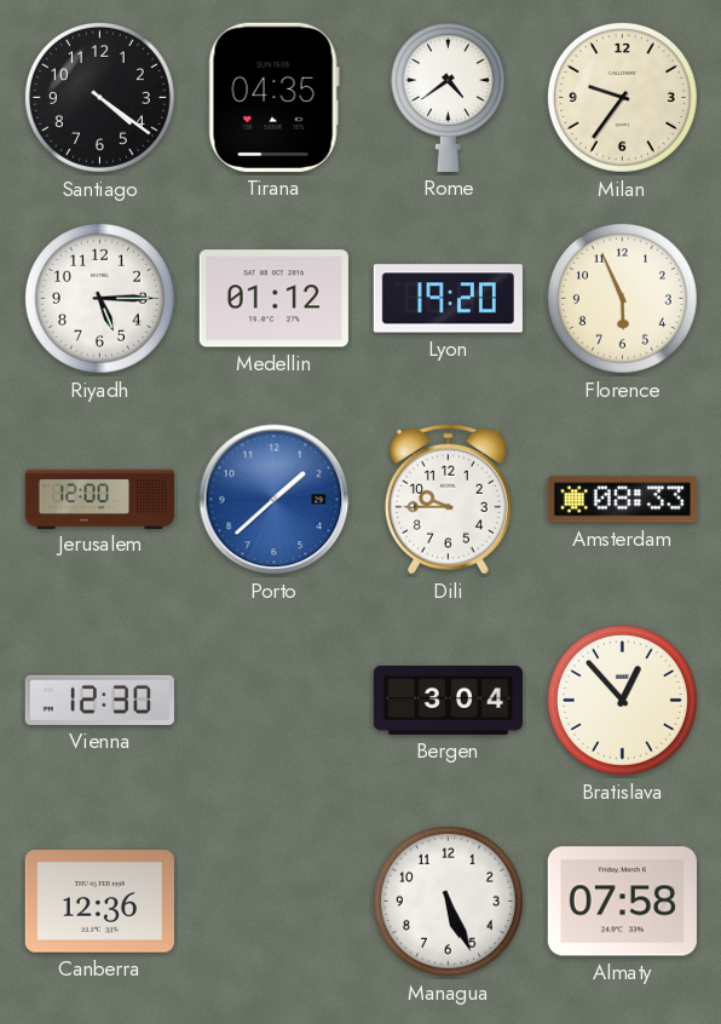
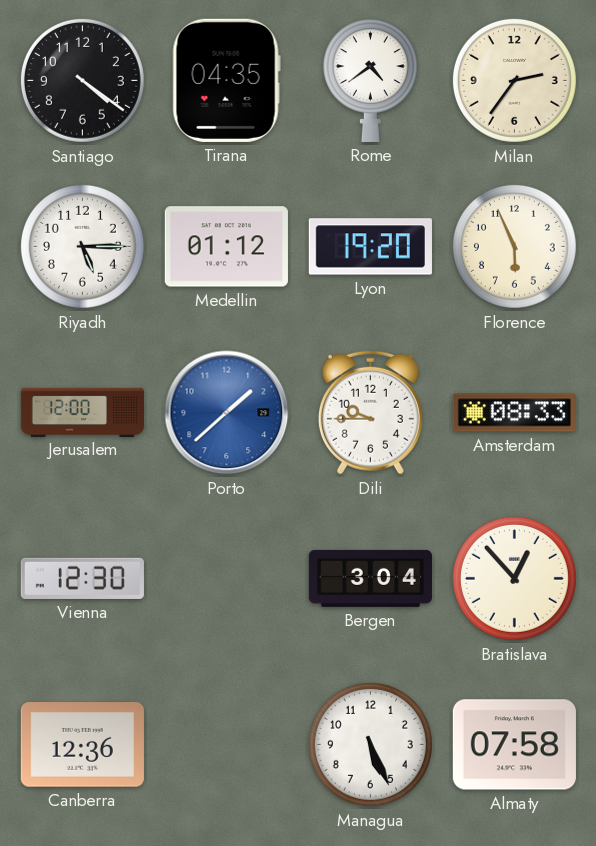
Milan: 9:36 -> 2:36
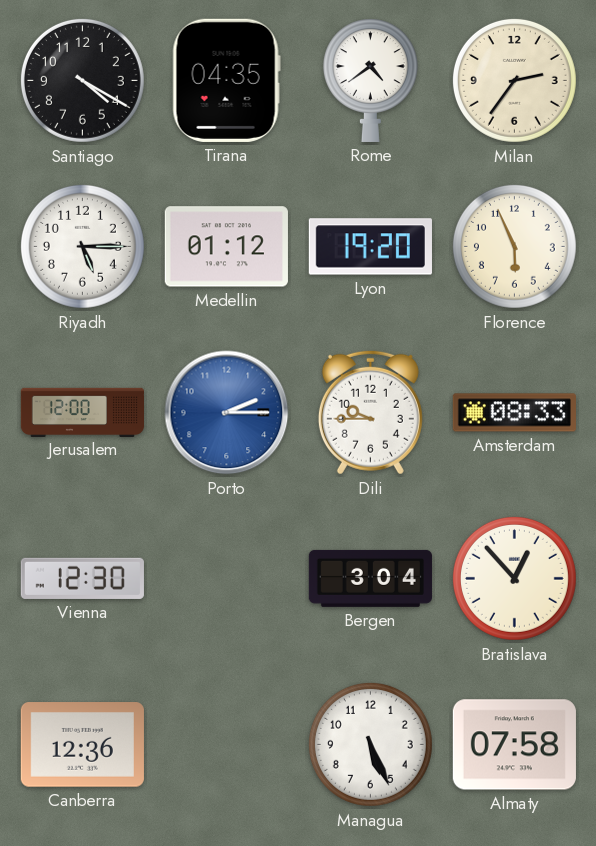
Santiago: 4:21 -> 4:20
Porto: 1:38 -> 2:15
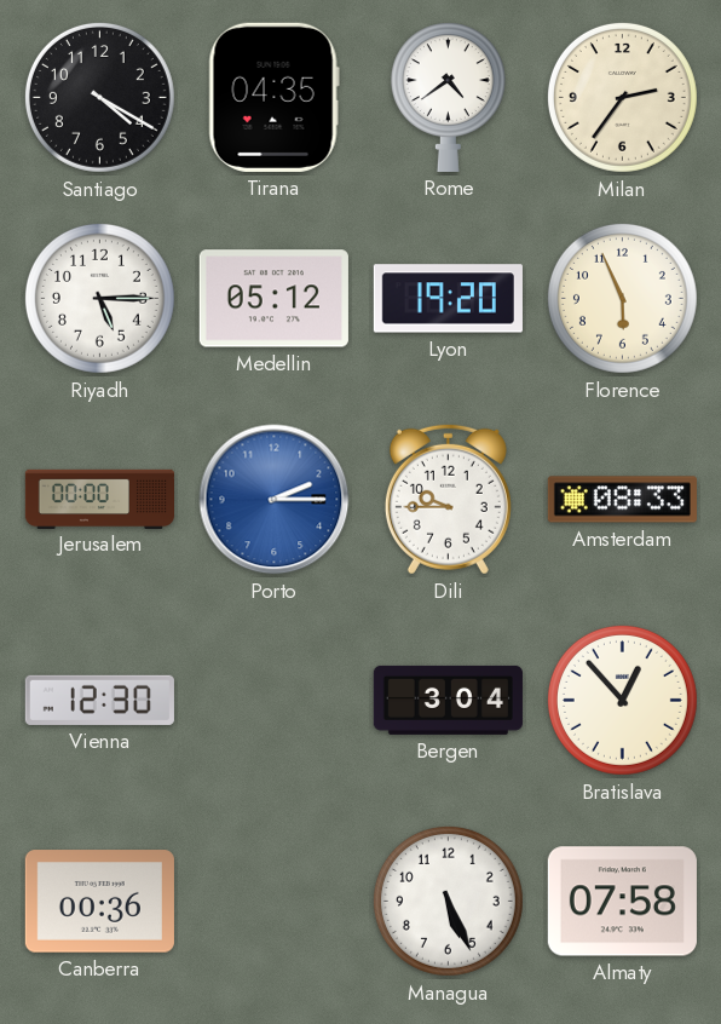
Medellin: 01:12 -> 05:12
Jerusalem: 12:00 -> 00:00
Canberra: 12:36 -> 00:36
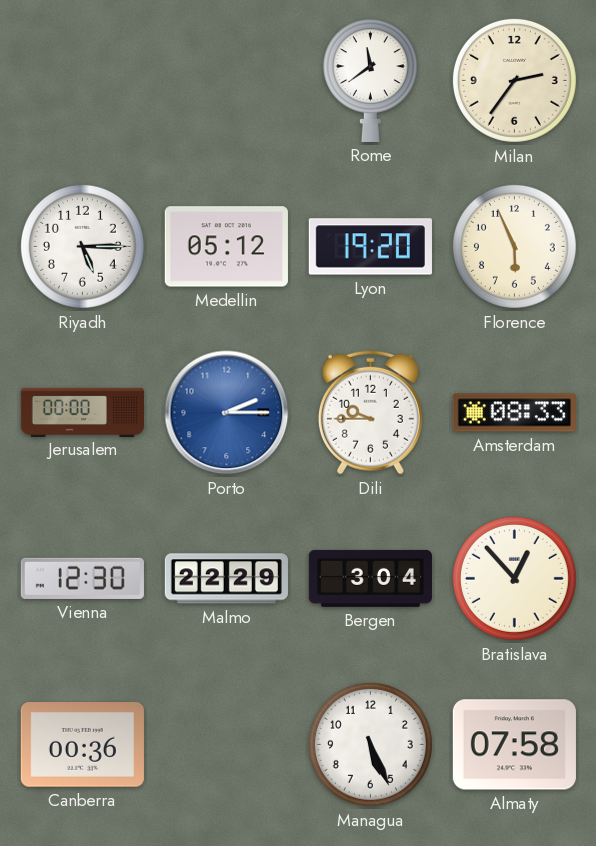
Santiago: 4:20 -> none
Tirana: 04:35 -> none
Rome: 4:39 -> 11:39
Malmo: none -> 22:29
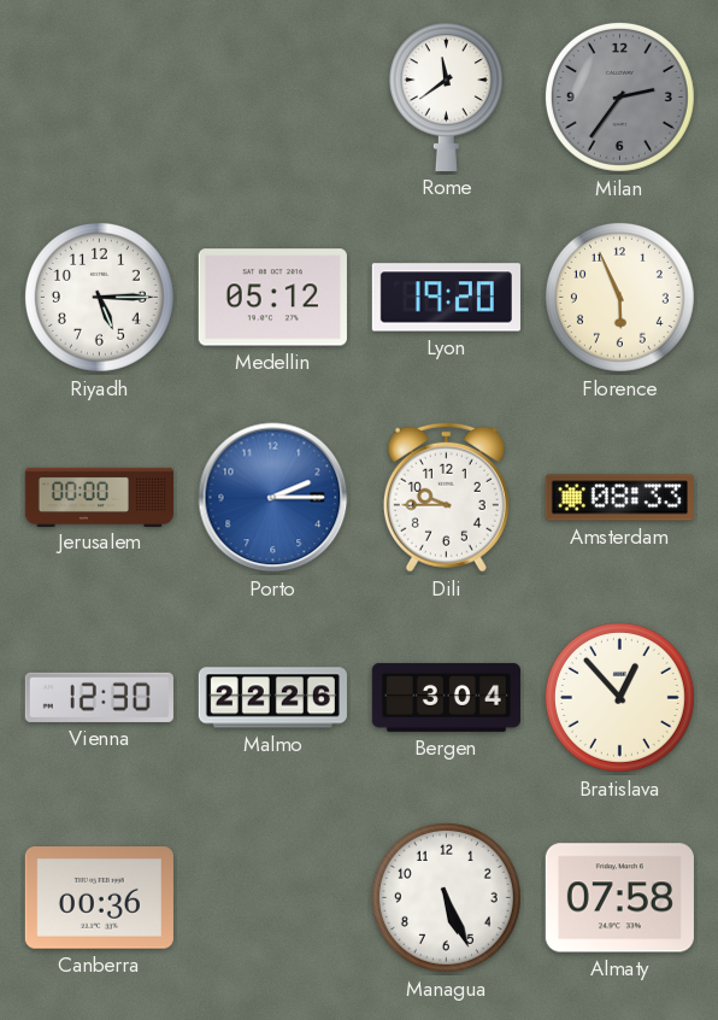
Milan dial: cream -> grey
Malmo: 22:29 -> 22:26
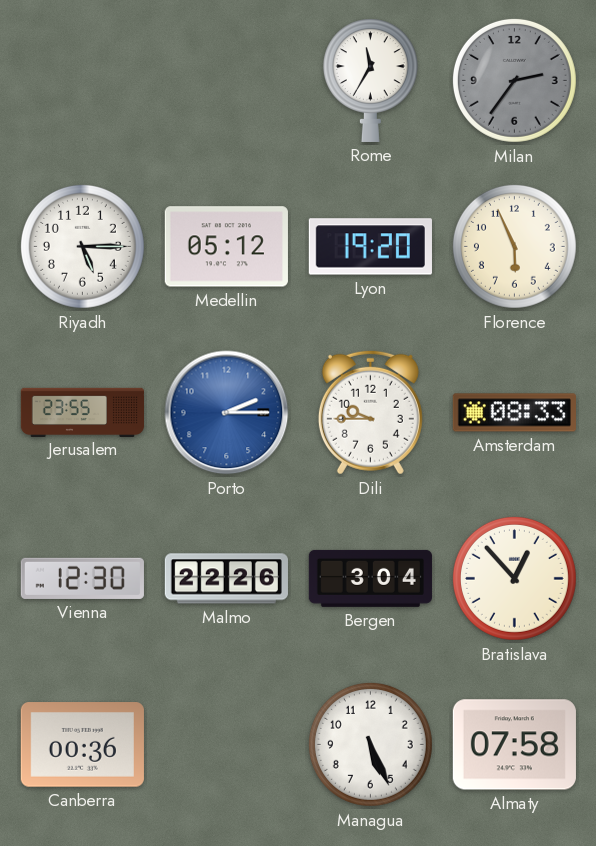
Rome: 11:39 -> 11:35
Jerusalem: 00:00 -> 23:55
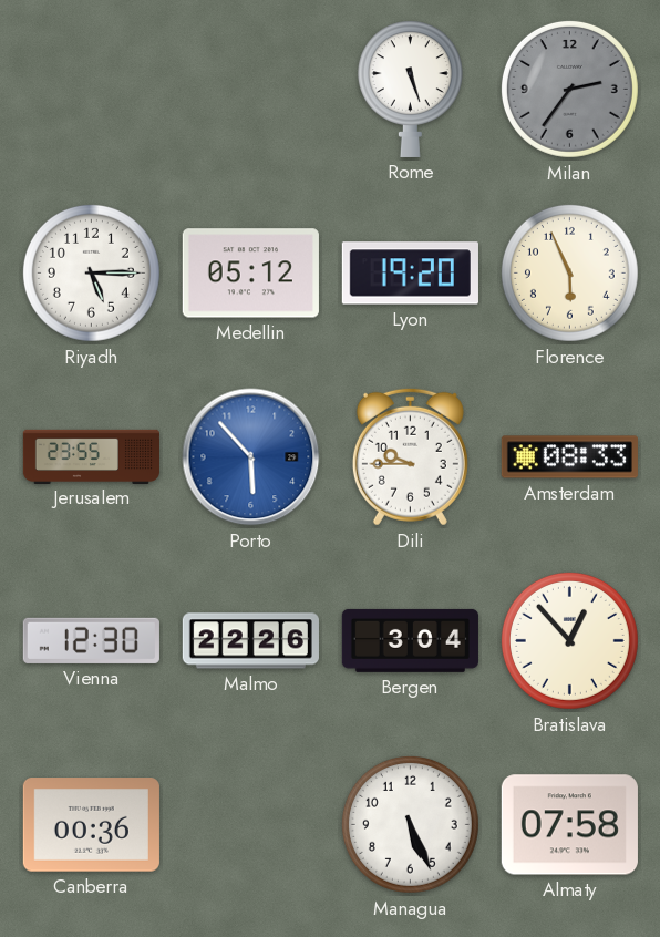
Rome: 11:35 -> 5:27
Porto: 2:15 -> 5:53
